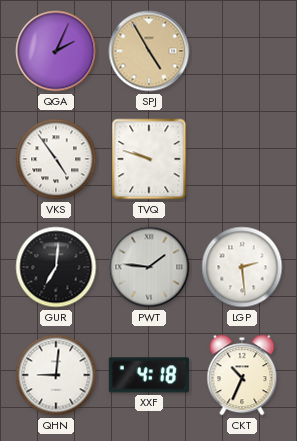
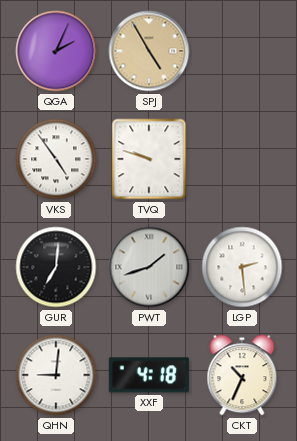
PWT: 1:46 -> 1:42
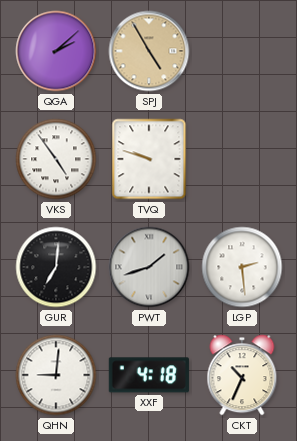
QGA: 2:04 -> 2:08
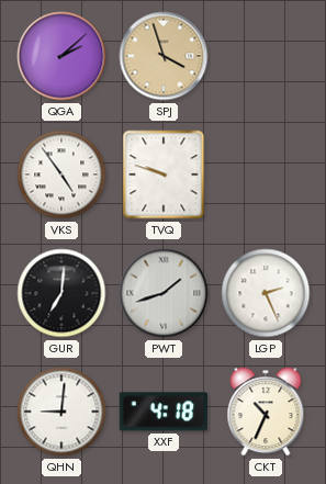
SPJ: 4:55 -> 3:57
LGP: 2:29 -> 2:26
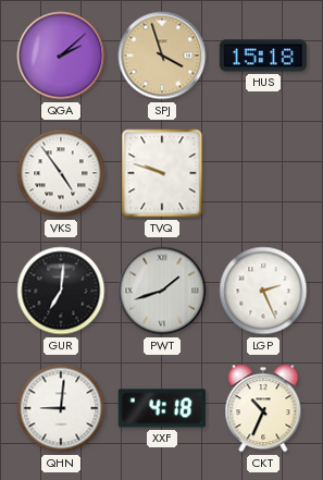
HUS: none -> 15:18
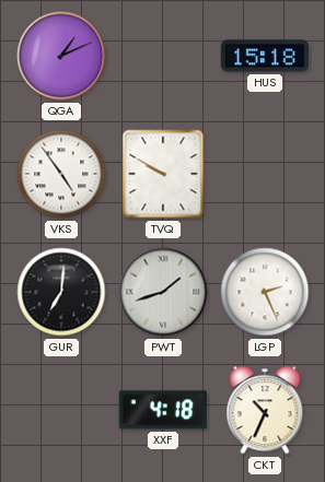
QGA: 2:08 -> 1:11
SPJ: 3:57 -> none
TVQ: 9:48 -> 9:50
QHN: 9:01 -> none
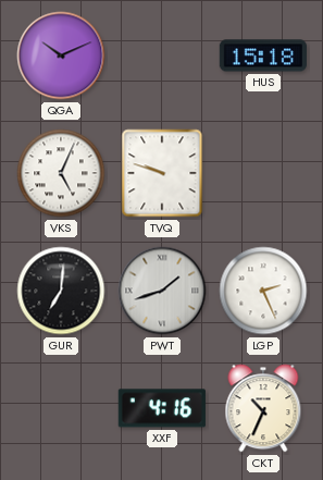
QGA: 1:11 -> 10:11
VKS: 4:54 -> 5:04
TVQ: 9:50 -> 9:48
XXF: 4:18 -> 4:16
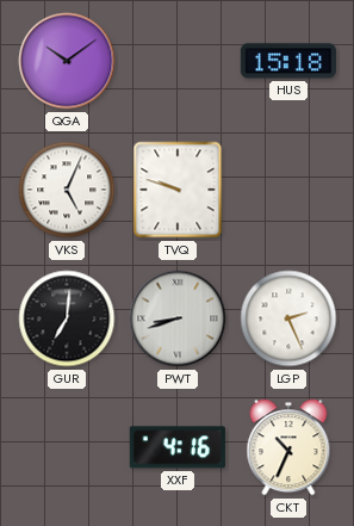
QGA: 10:11 -> 10:09
PWT: 1:42 -> 8:42
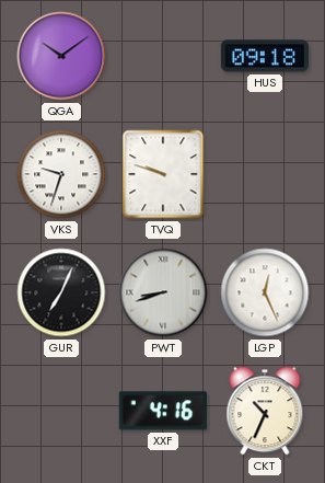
HUS: 15:18 -> 09:18
VKS: 5:04 -> 9:33
GUR: 7:01 -> 7:04
LGP: 2:26 -> 12:26
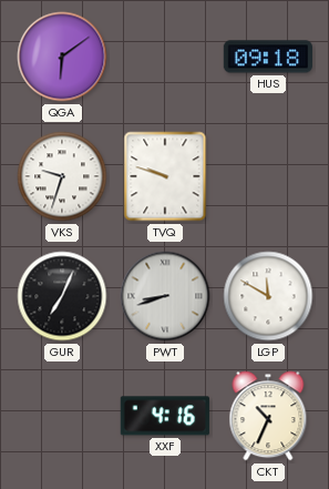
QGA: 10:09 -> 6:09
LGP: 12:26 -> 11:50
